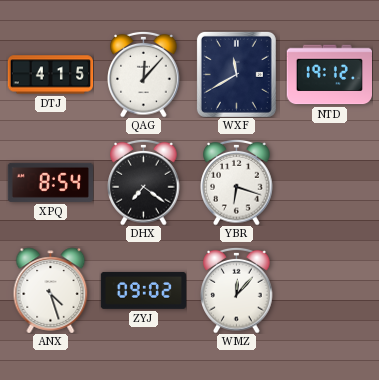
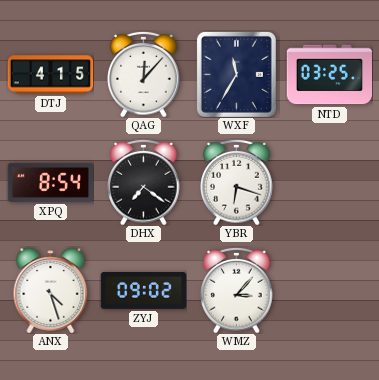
WXF: 11:40 -> 11:35
NTD: 19:12 -> 03:25
WMZ: 12:07 -> 3:07
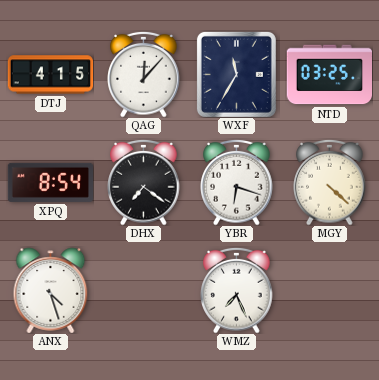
MGY: none -> 4:22
ZYJ: 09:02 -> none
WMZ: 3:07 -> 7:26
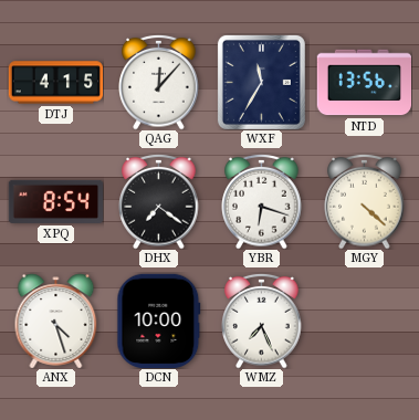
NTD: 03:25 -> 13:56
DCN: none -> 10:00
